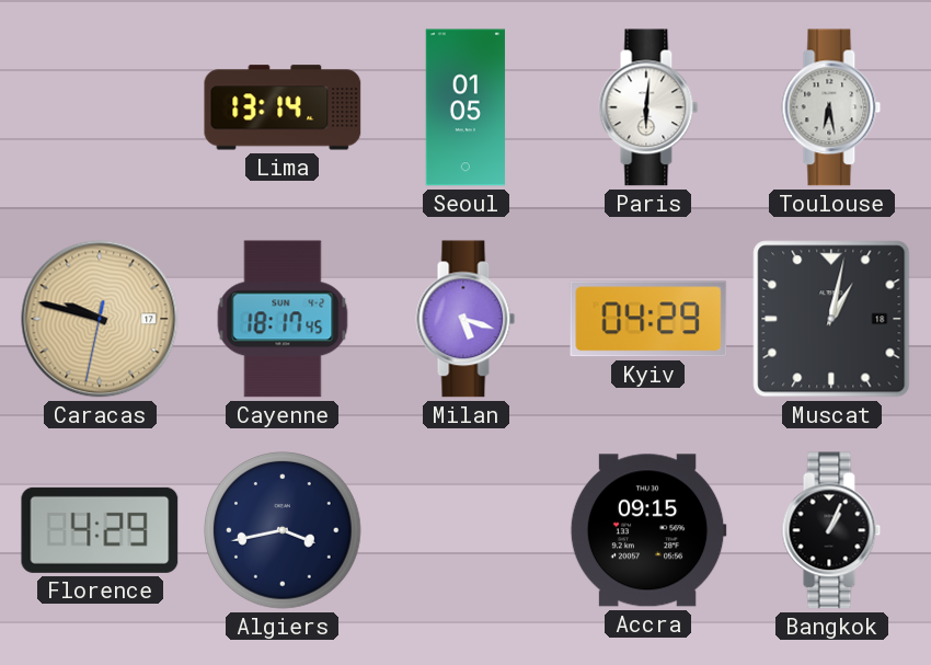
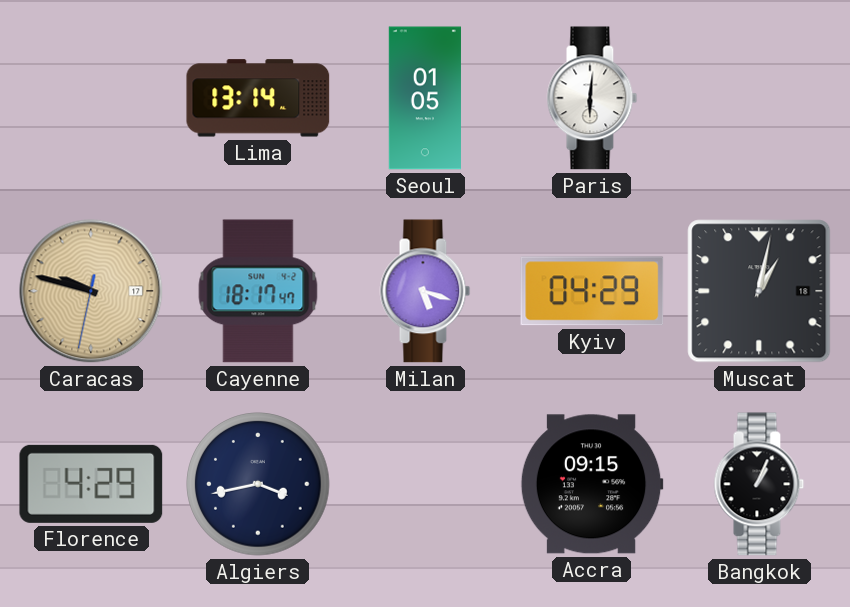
Toulouse: 6:28 -> none
Cayenne: 18:17:45 -> 18:17:47
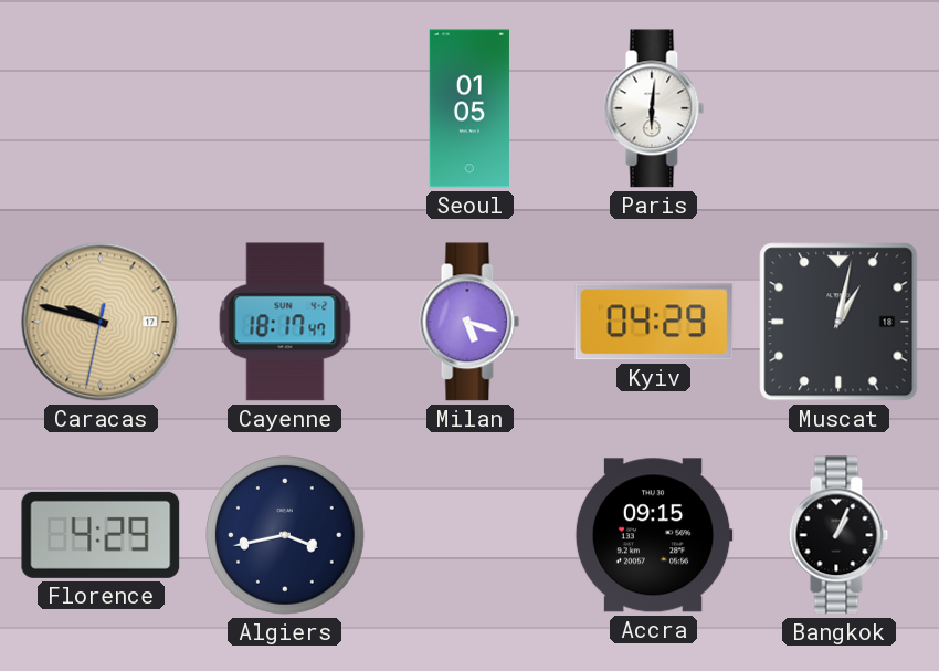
Lima: 13:14 -> none
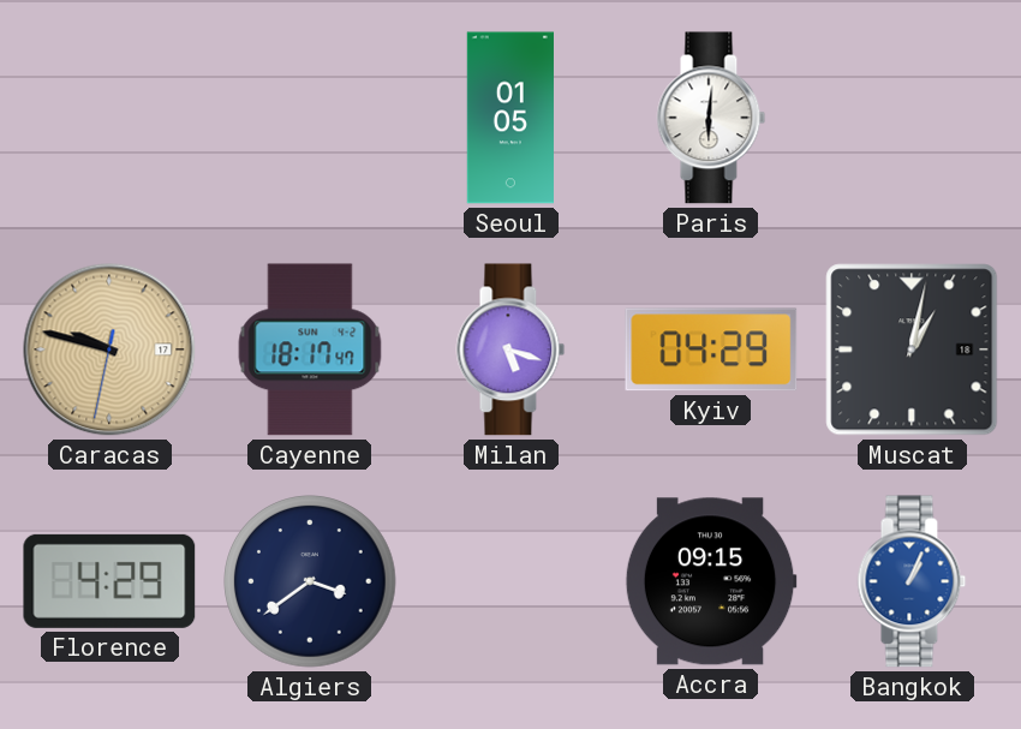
Algiers: 3:43 -> 3:39
Bangkok dial: black -> blue
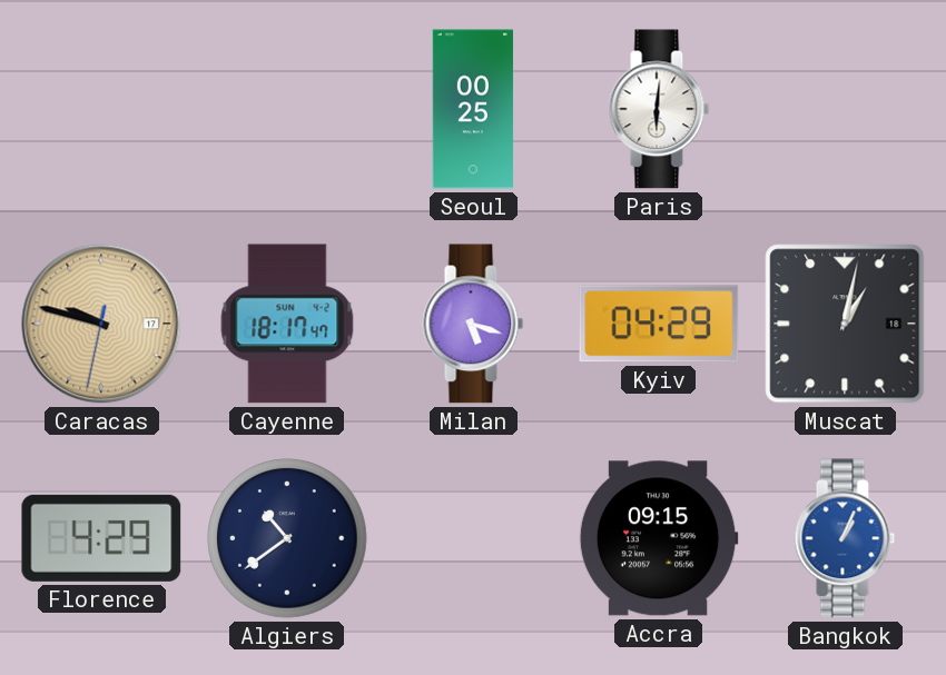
Seoul: 01:05 -> 00:25
Algiers: 3:39 -> 10:39
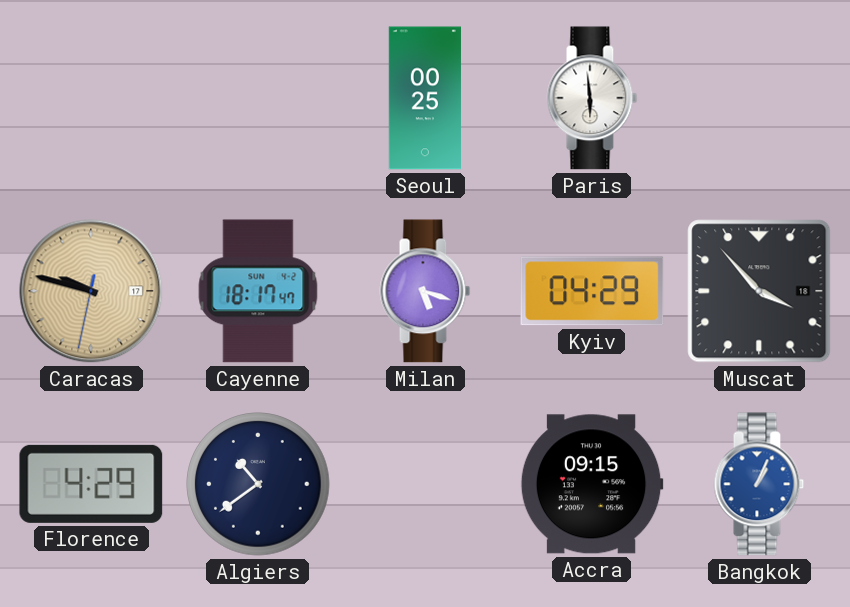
Paris: 6:01 -> 5:59
Muscat: 1:02 -> 3:53
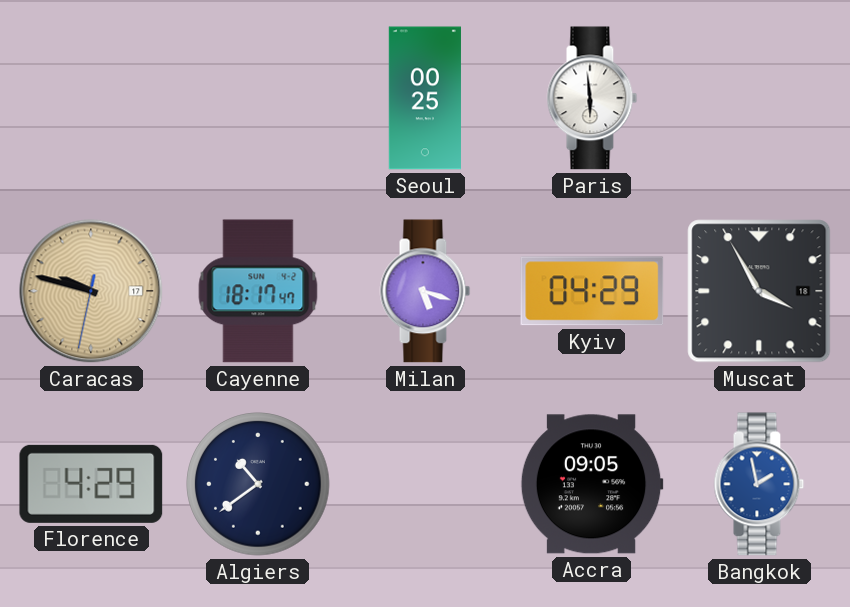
Muscat: 3:53 -> 3:55
Accra: 09:15 -> 09:05
Bangkok: 1:04 -> 1:58
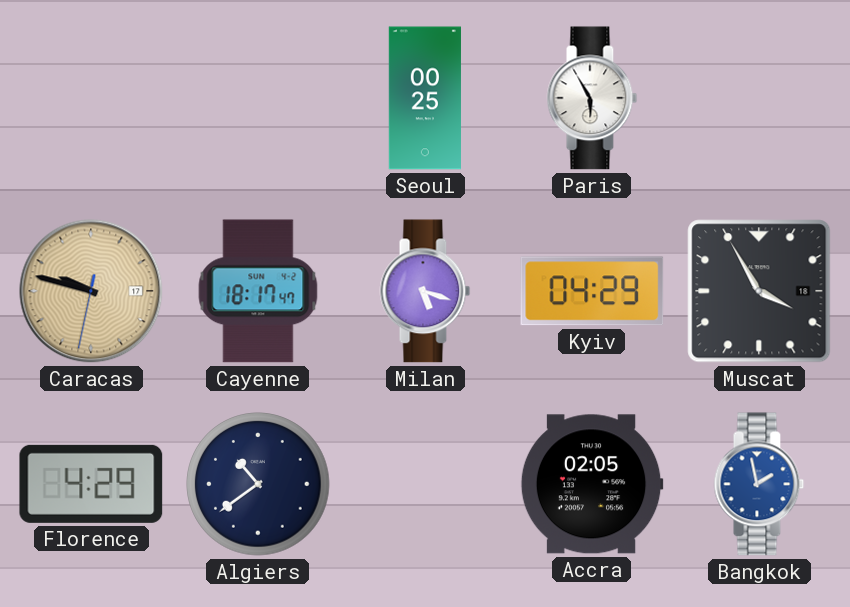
Paris: 5:59 -> 5:55
Accra: 09:05 -> 02:05
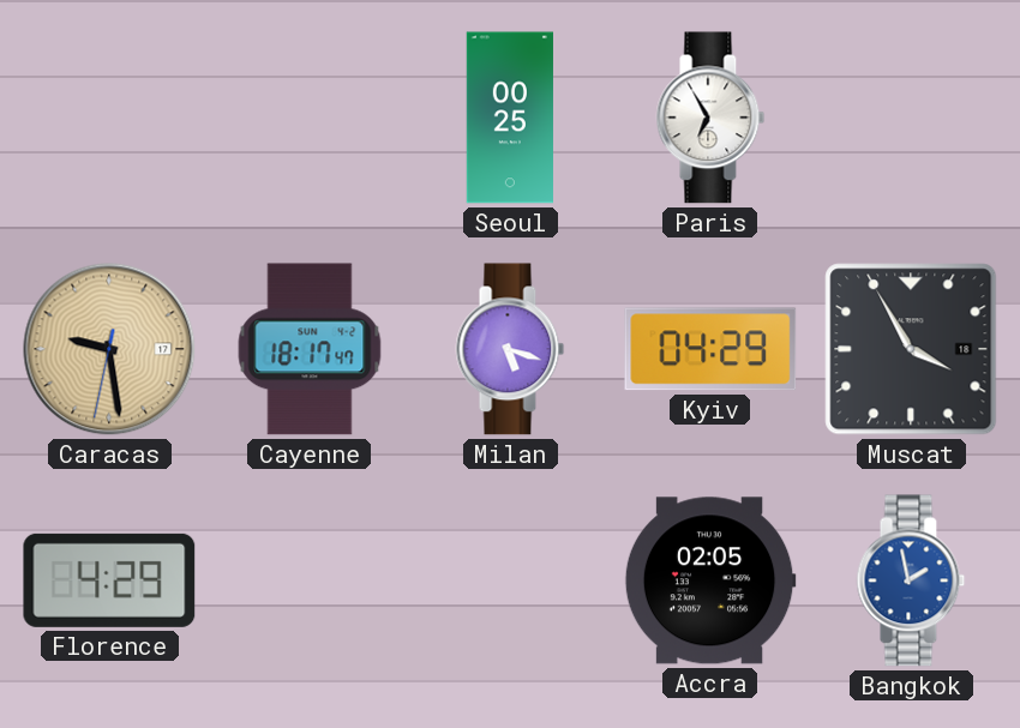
Paris: 5:55 -> 6:55
Caracas: 9:47 -> 9:28
Algiers: 10:39 -> none
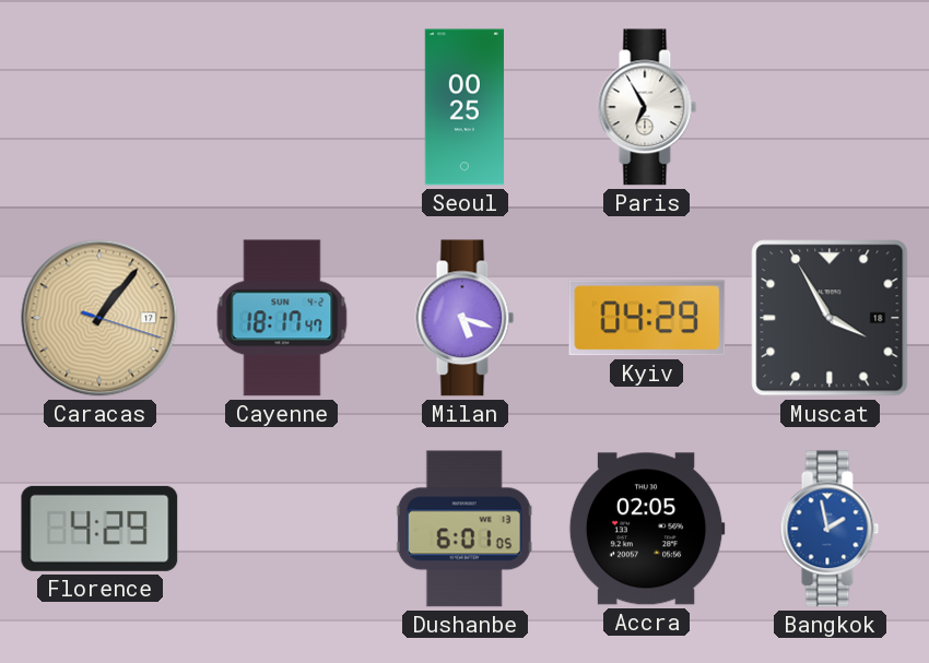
Caracas: 9:28 -> 1:06
Dushanbe: none -> 6:01
